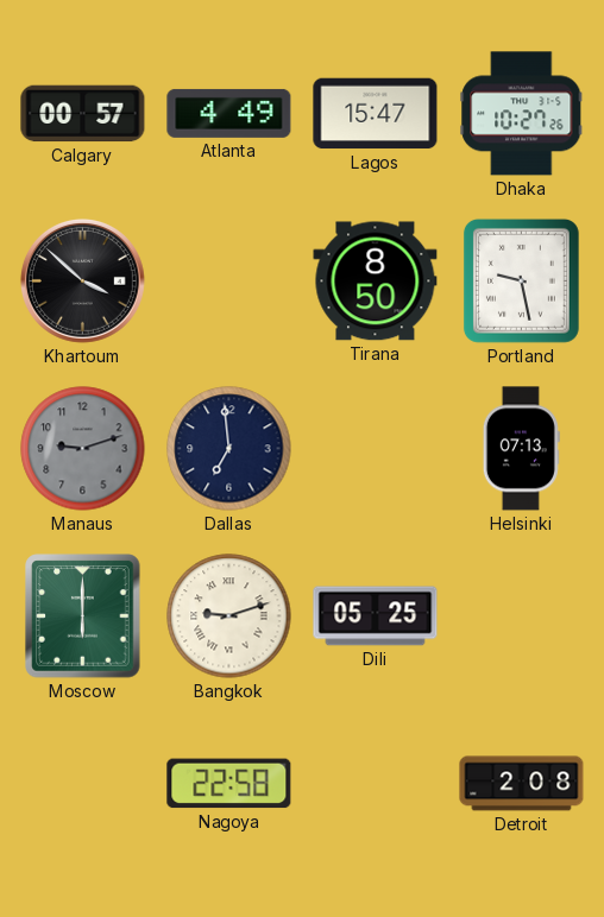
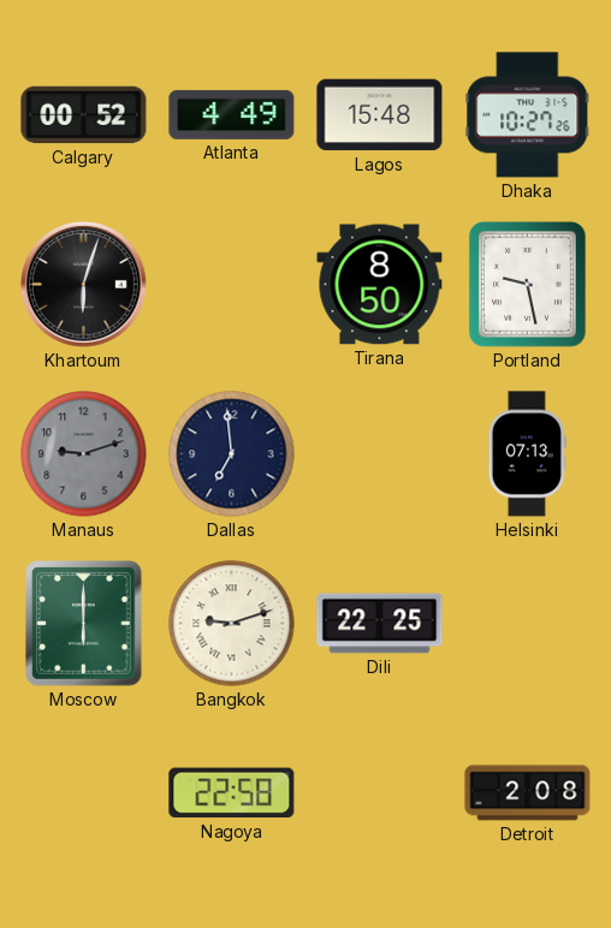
Calgary: 00:57 -> 00:52
Lagos: 15:47 -> 15:48
Khartoum: 3:52 -> 6:03
Dili: 05:25 -> 22:25
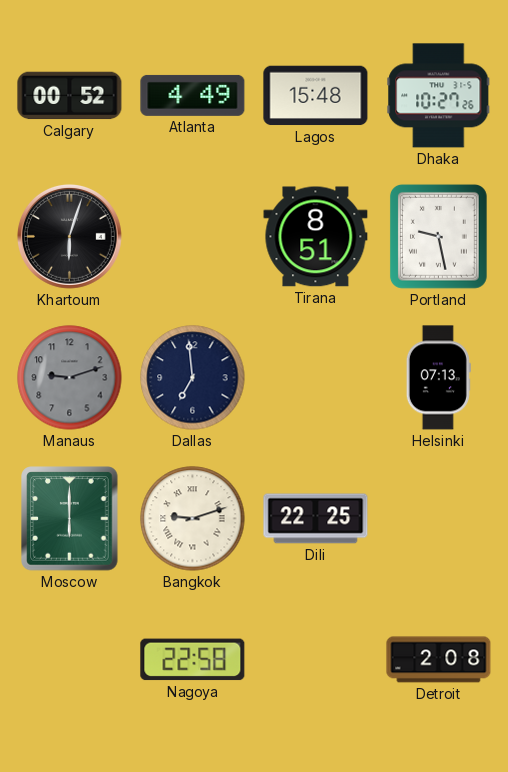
Tirana: 8:50 -> 8:51
